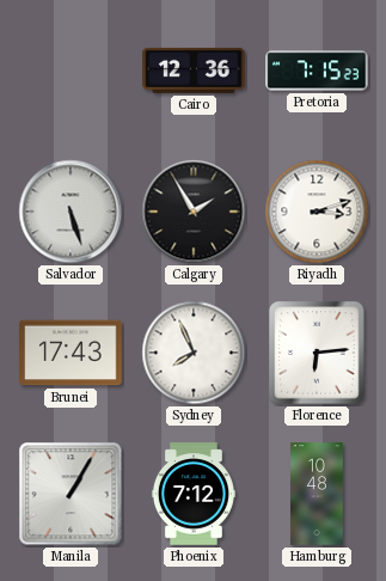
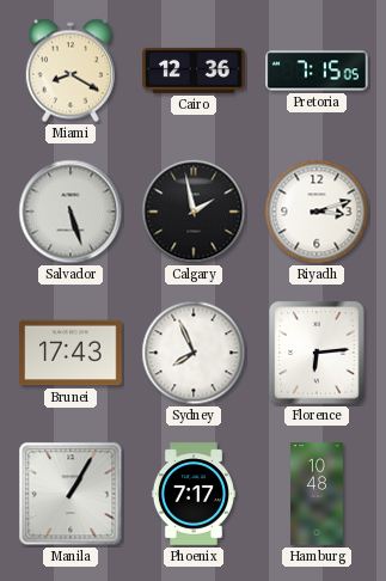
Miami: none -> 8:20
Pretoria: 7:15:23 -> 7:15:05
Calgary: 1:55 -> 1:58
Phoenix: 7:12 -> 7:17
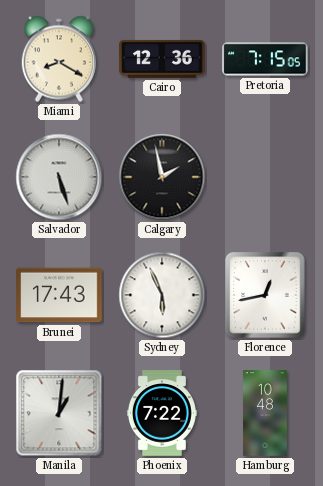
Riyadh: 3:12 -> none
Sydney: 7:56 -> 5:56
Florence: 6:14 -> 12:43
Manila: 1:05 -> 1:01
Phoenix: 7:17 -> 7:22
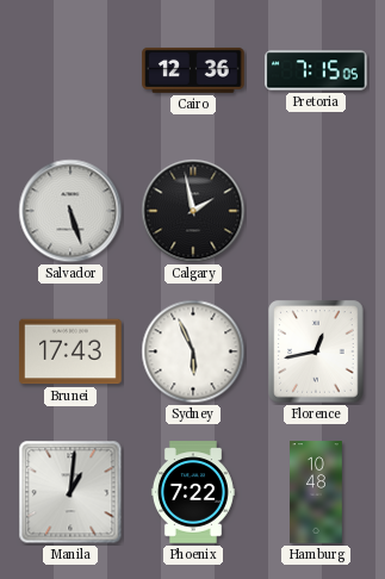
Miami: 8:20 -> none
